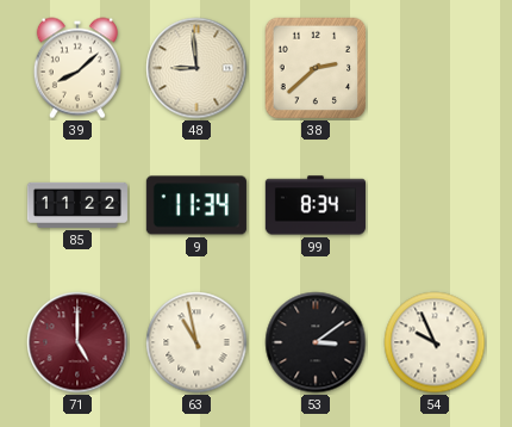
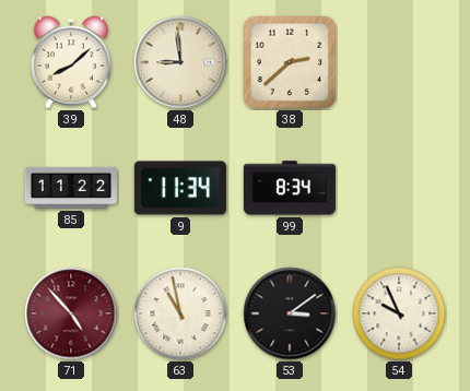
71: 5:00 -> 4:53
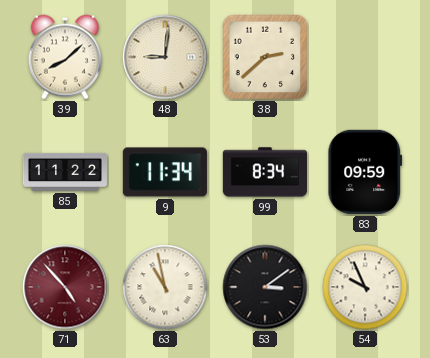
48: 8:59 -> 9:01
83: none -> 09:59
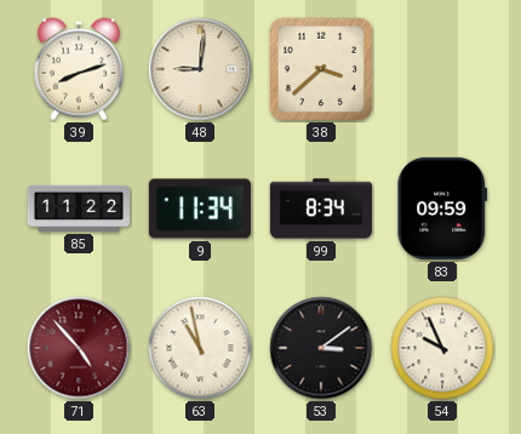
39: 8:08 -> 8:12
38: 2:38 -> 3:38
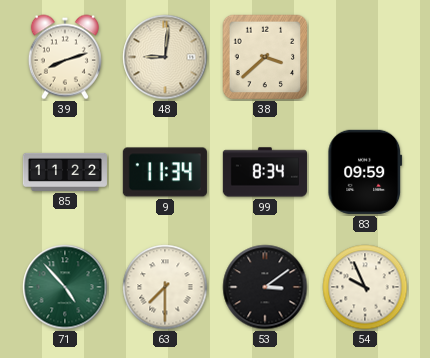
71 dial: burgundy -> green
63: 10:58 -> 7:30
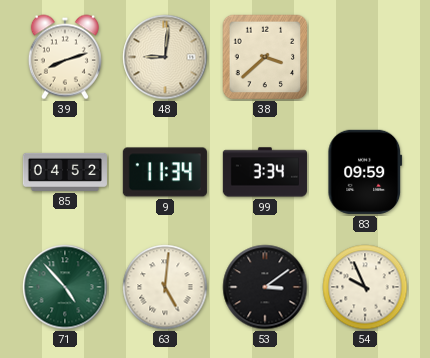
85: 11:22 -> 04:52
99: 8:34 -> 3:34
63: 7:30 -> 5:01
